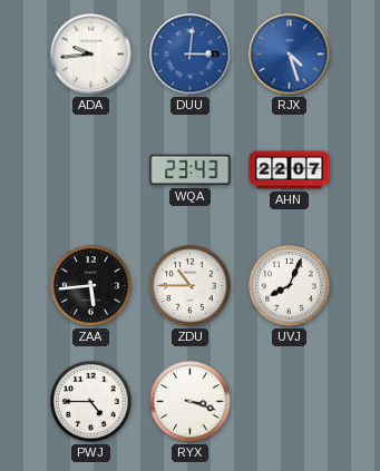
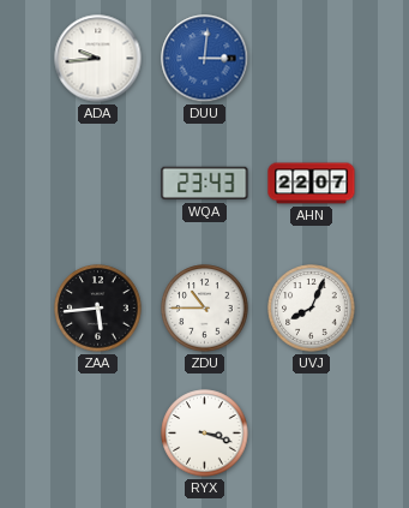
RJX: 4:27 -> none
PWJ: 4:45 -> none
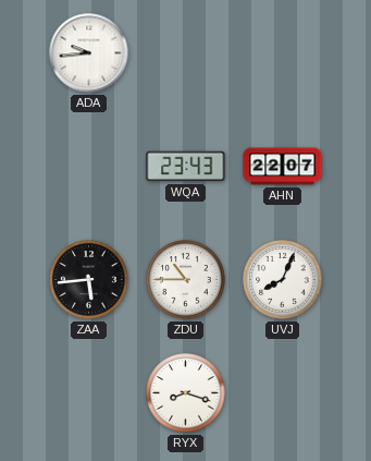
DUU: 3:01 -> none
RYX: 3:18 -> 8:18
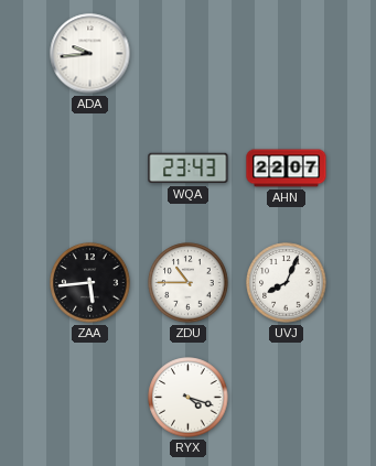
RYX: 8:18 -> 4:18
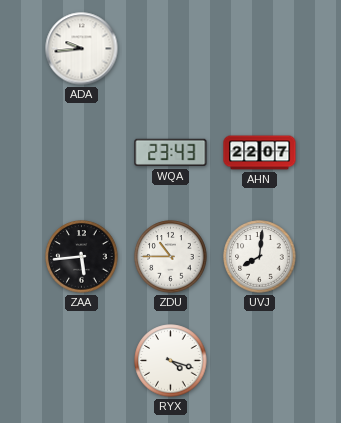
UVJ: 8:04 -> 8:01
